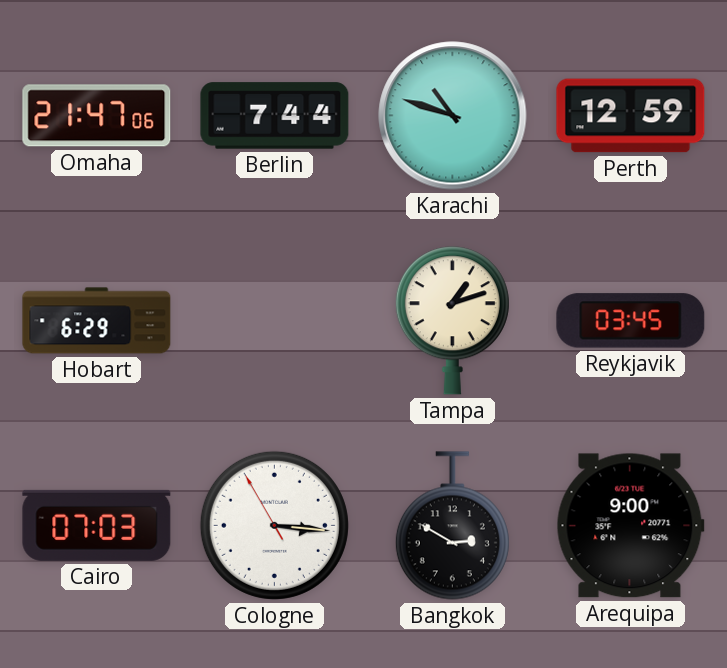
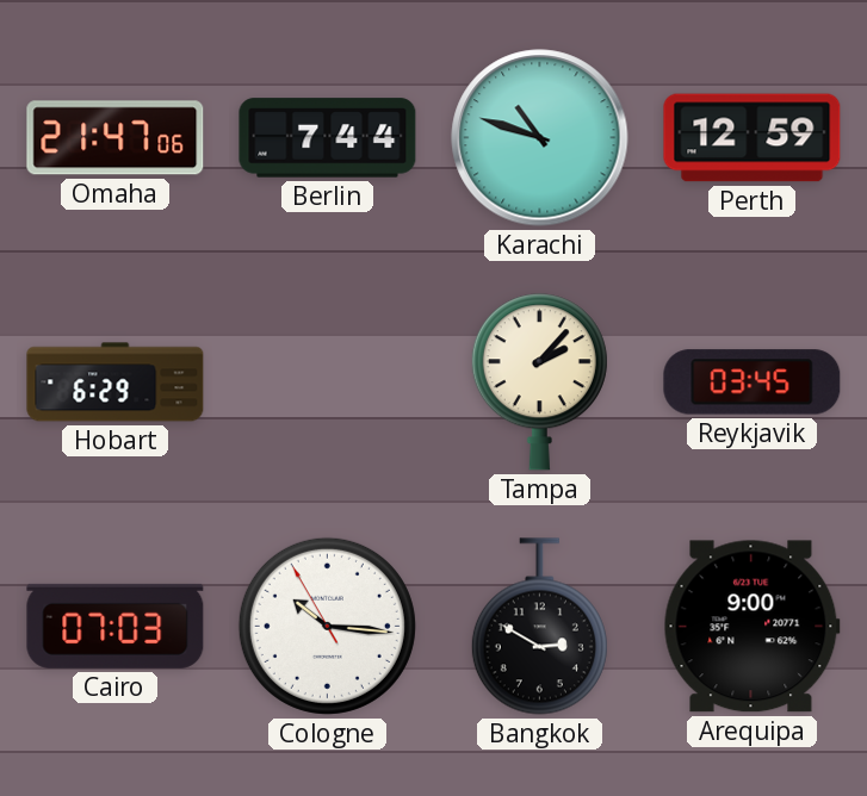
Tampa: 1:12 -> 2:07
Cologne: 3:15 -> 10:15
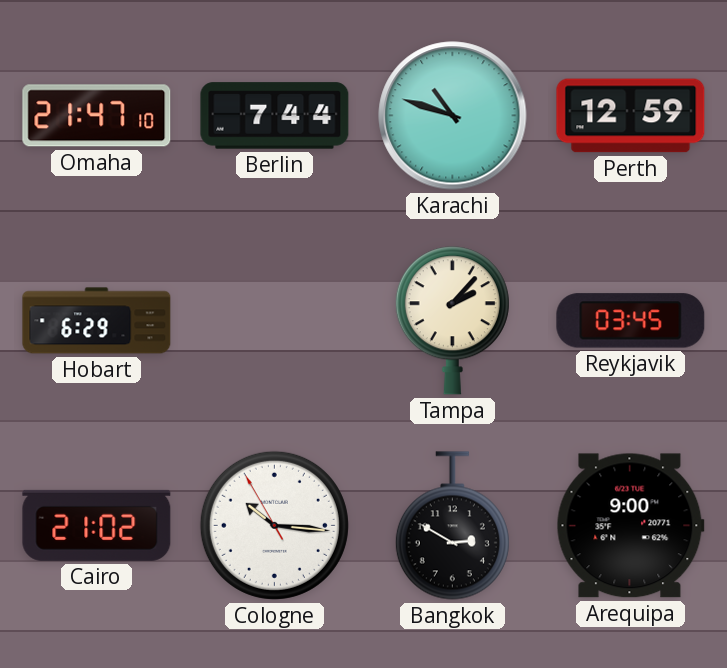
Omaha: 21:47:06 -> 21:47:10
Cairo: 07:03 -> 21:02
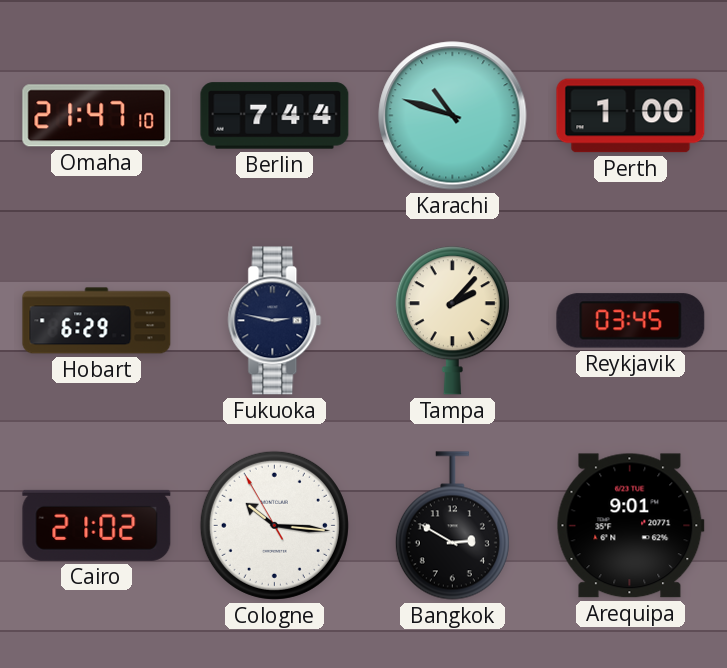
Perth: 12:59 -> 1:00
Fukuoka: none -> 2:47
Arequipa: 9:00 -> 9:01
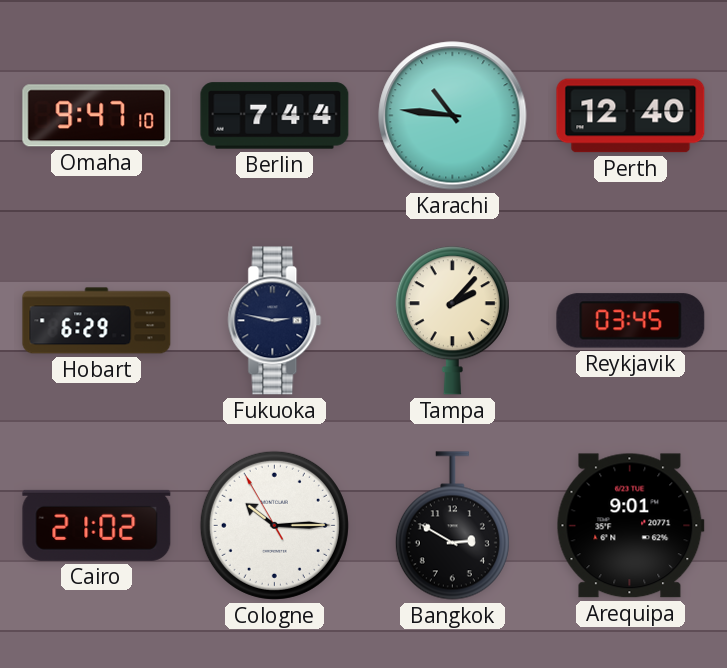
Omaha: 21:47 -> 9:47
Karachi: 10:48 -> 10:46
Perth: 1:00 -> 12:40
Cologne: 10:15 -> 10:14
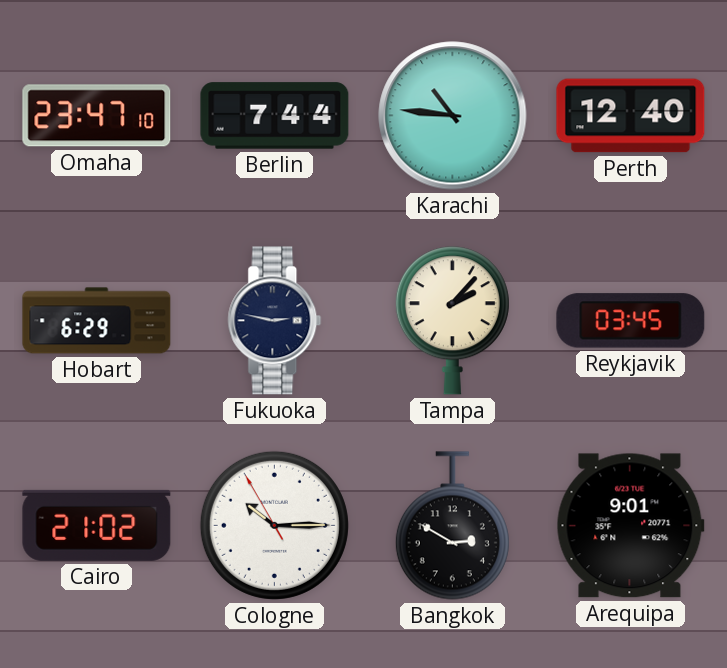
Omaha: 9:47 -> 23:47
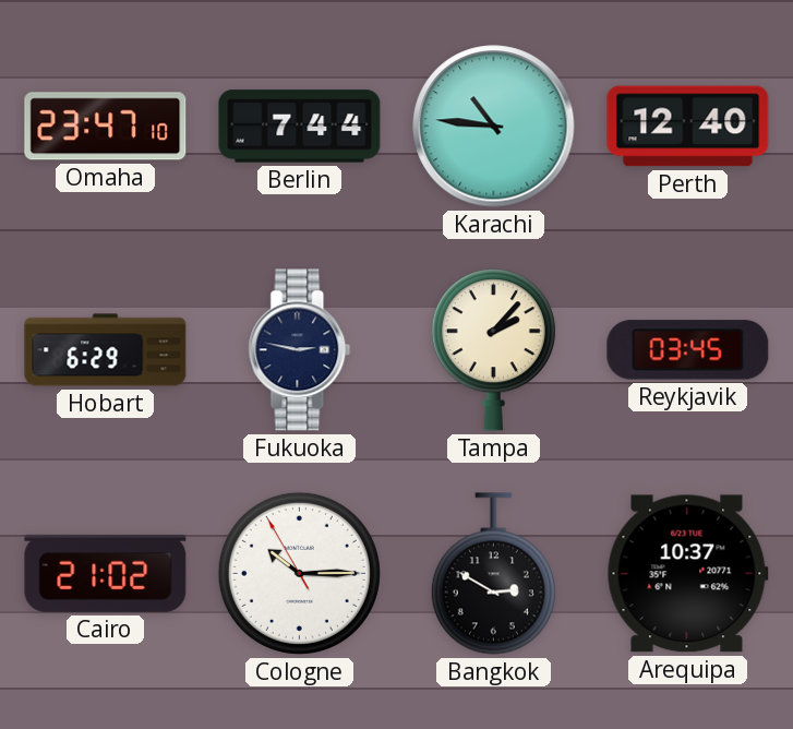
Arequipa: 9:01 -> 10:37
